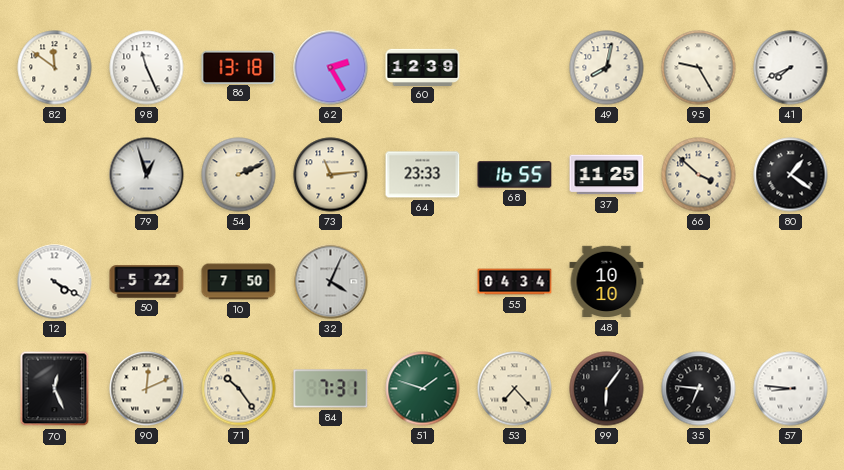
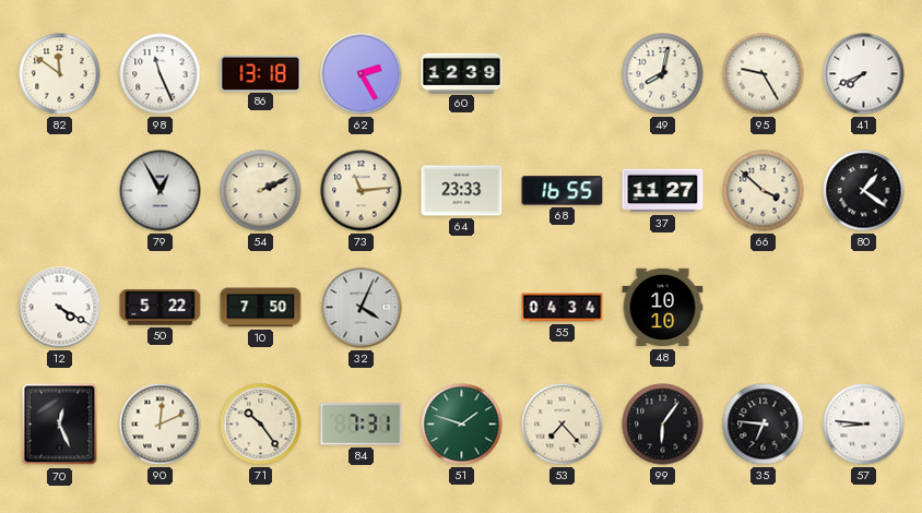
79: 12:57 -> 12:55
37: 11:25 -> 11:27
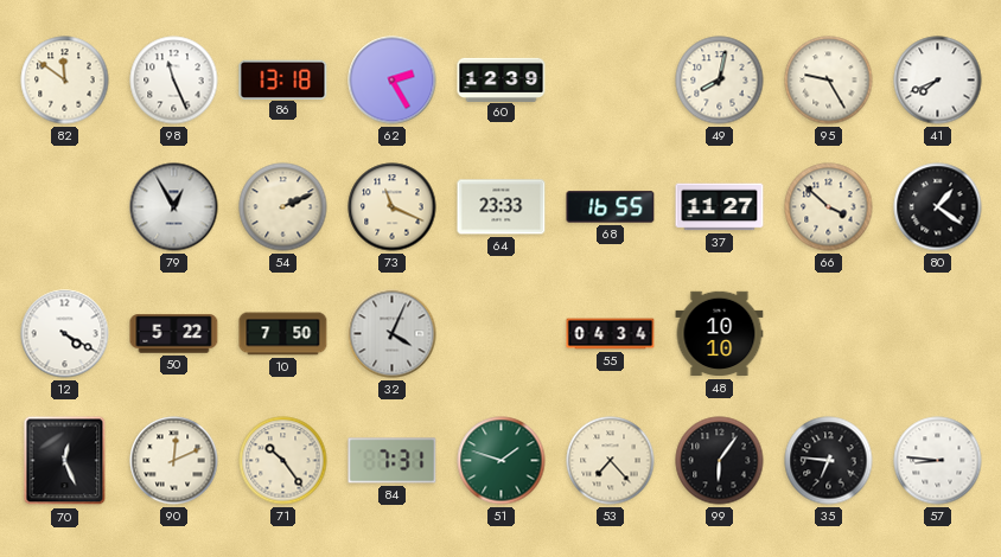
73: 11:14 -> 11:19
